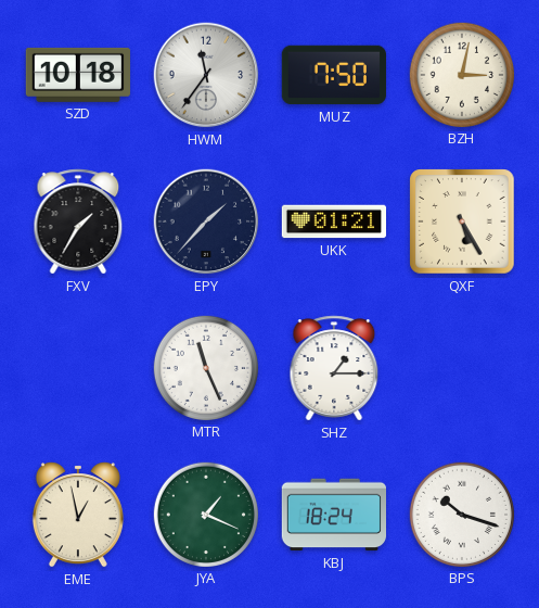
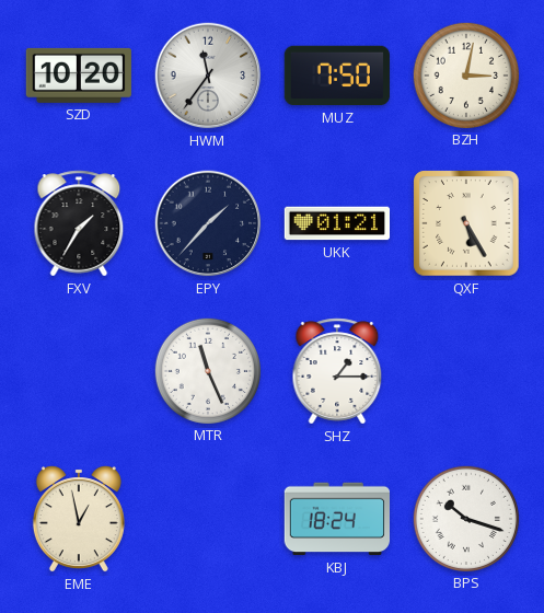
SZD: 10:18 -> 10:20
JYA: 1:19 -> none
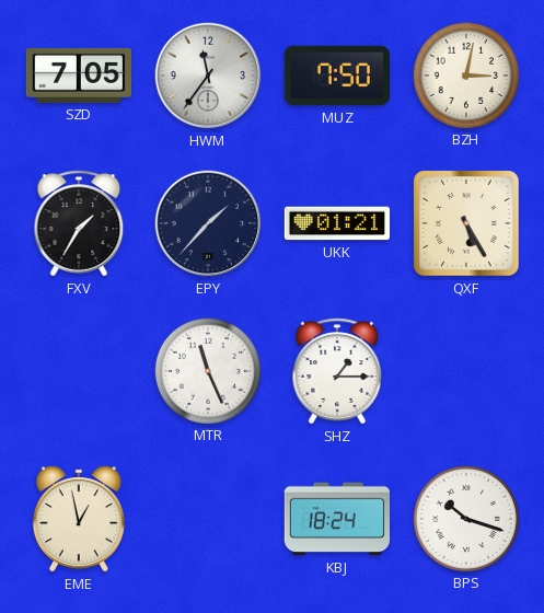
SZD: 10:20 -> 7:05
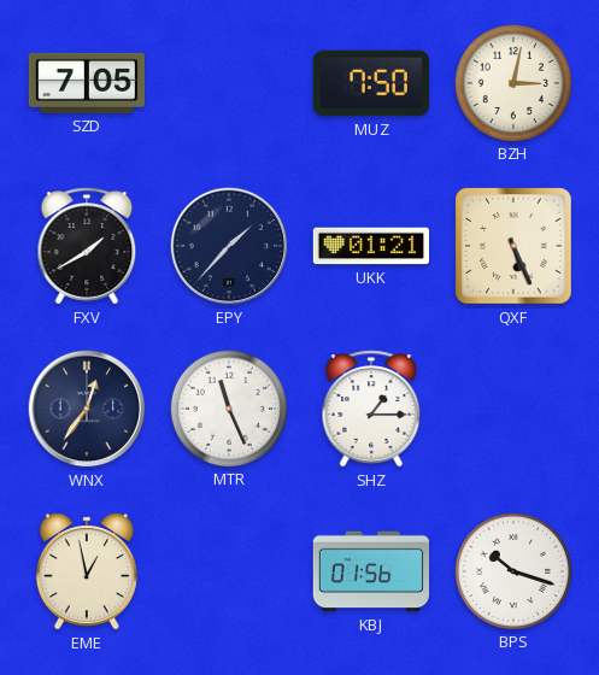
HWM: 11:36 -> none
FXV: 1:35 -> 1:40
QXF: 5:25 -> 5:26
WNX: none -> 12:36
KBJ: 18:24 -> 01:56
